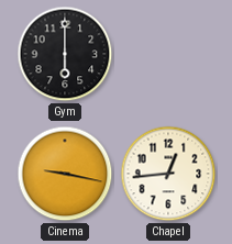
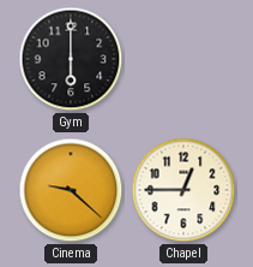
Cinema: 9:17 -> 9:22
Chapel: 12:44 -> 12:45
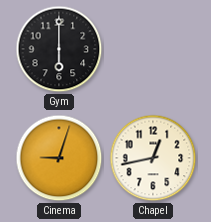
Cinema: 9:22 -> 9:03
Chapel: 12:45 -> 12:43
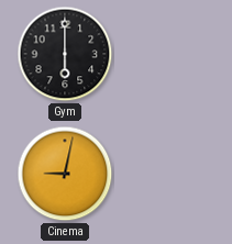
Cinema: 9:03 -> 9:02
Chapel: 12:43 -> none
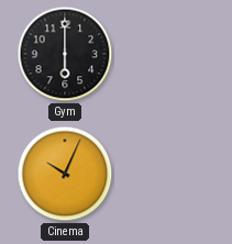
Cinema: 9:02 -> 10:04
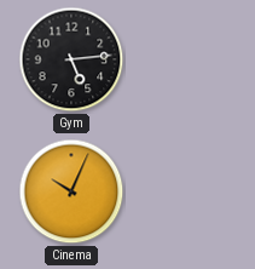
Gym: 6:00 -> 5:14
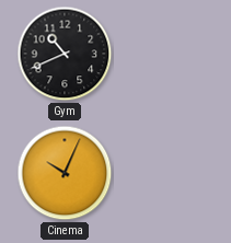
Gym: 5:14 -> 10:41
